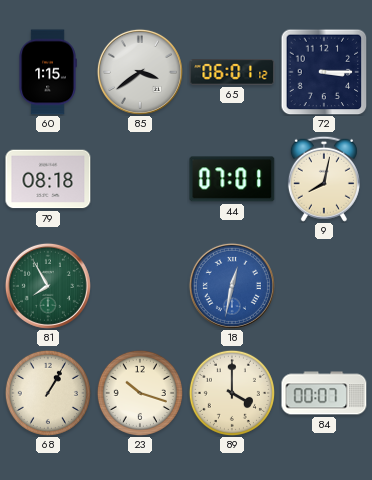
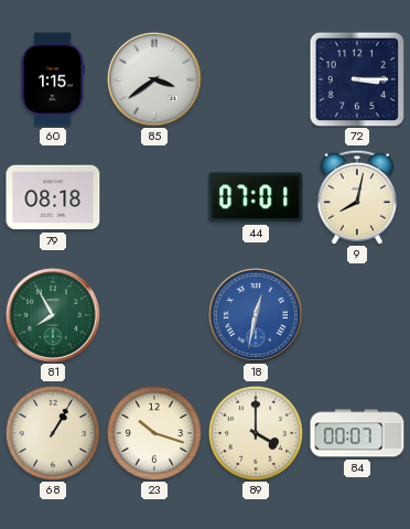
65: 06:01 -> none
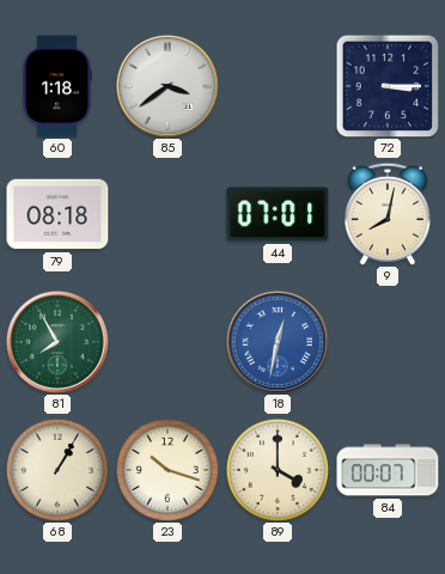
60: 1:15 -> 1:18
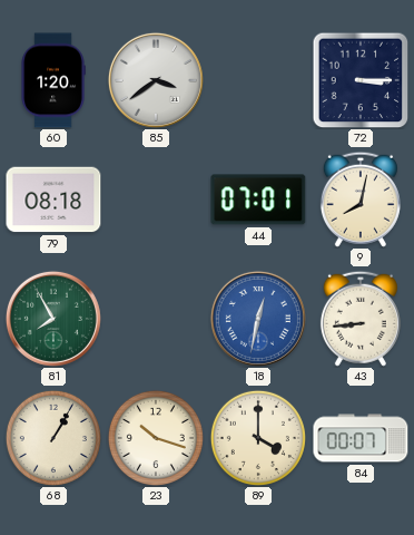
60: 1:18 -> 1:20
43: none -> 8:44
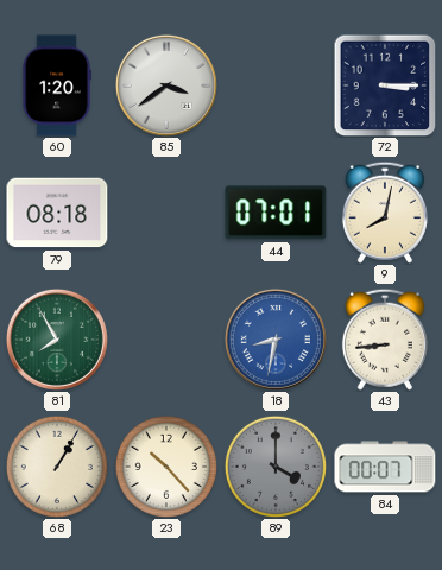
18: 12:32 -> 8:32
23: 10:18 -> 10:23
89 dial: cream -> grey
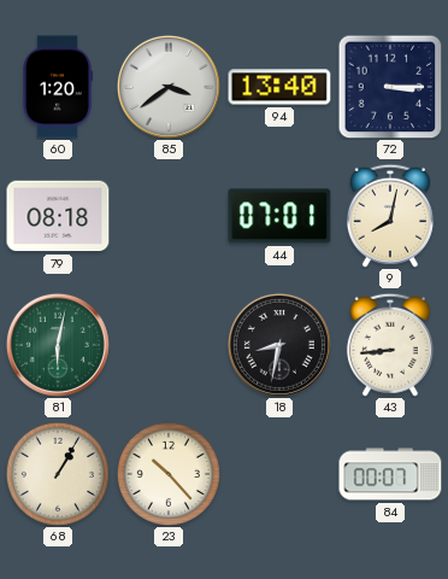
94: none -> 13:40
81: 7:55 -> 6:02
18 dial: blue -> black
89: 4:00 -> none
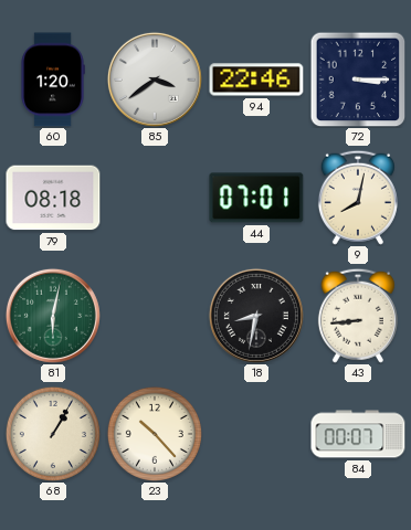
94: 13:40 -> 22:46
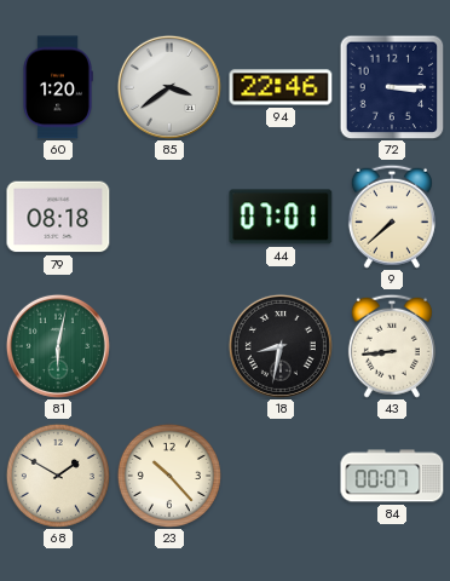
9: 8:02 -> 7:38
68: 1:05 -> 1:50
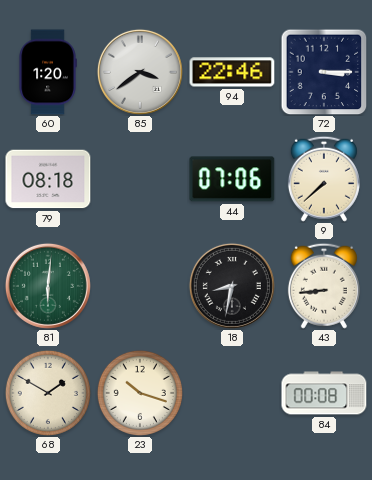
44: 07:01 -> 07:06
81: 6:02 -> 6:01
23: 10:23 -> 10:18
84: 00:07 -> 00:08
